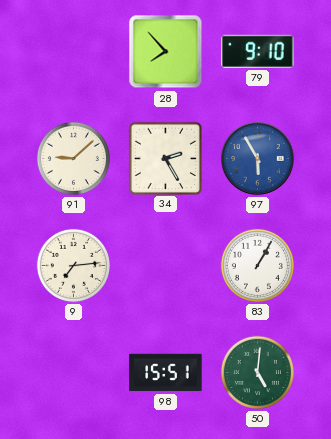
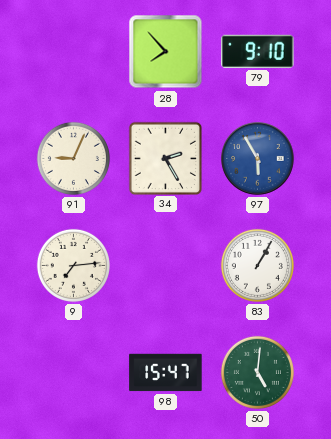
91: 9:08 -> 9:04
98: 15:51 -> 15:47
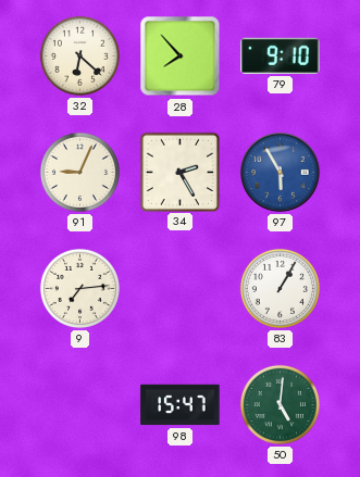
32: none -> 6:22
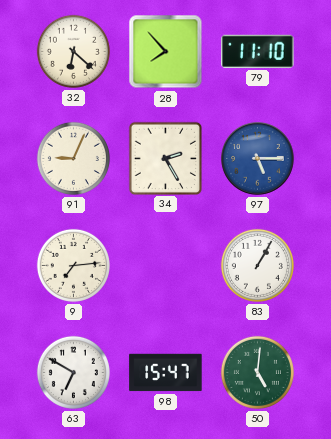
79: 9:10 -> 11:10
97: 5:55 -> 5:15
63: none -> 6:50
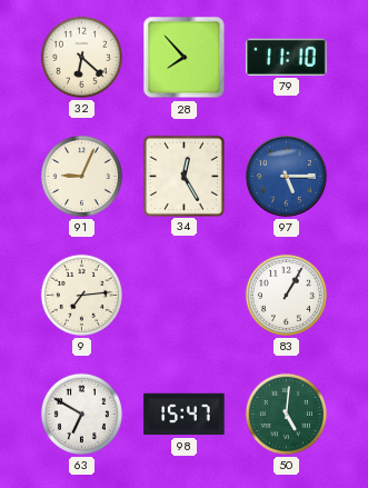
34: 2:25 -> 12:25
